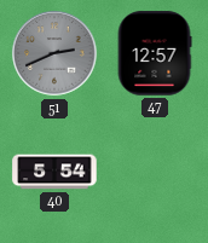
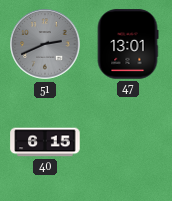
47: 12:57 -> 13:01
40: 5:54 -> 6:15
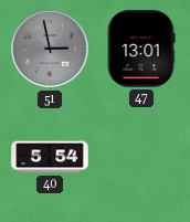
51: 2:41 -> 2:58
40: 6:15 -> 5:54
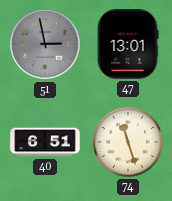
40: 5:54 -> 6:51
74: none -> 11:27
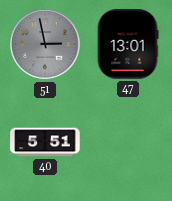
40: 6:51 -> 5:51
74: 11:27 -> none
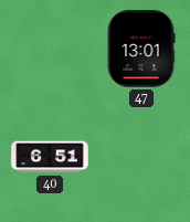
51: 2:58 -> none
40: 5:51 -> 6:51
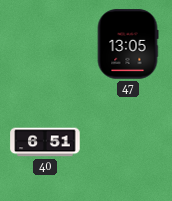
47: 13:01 -> 13:05
